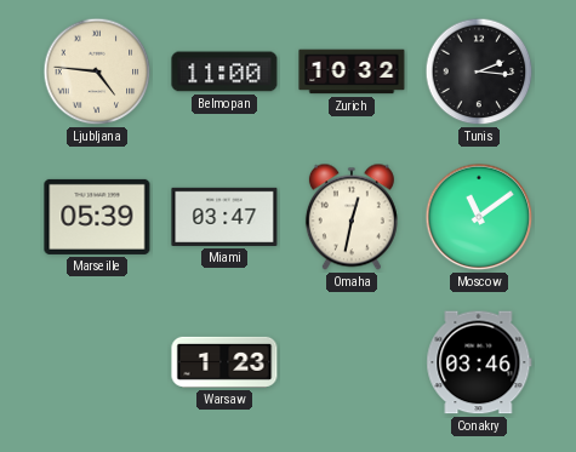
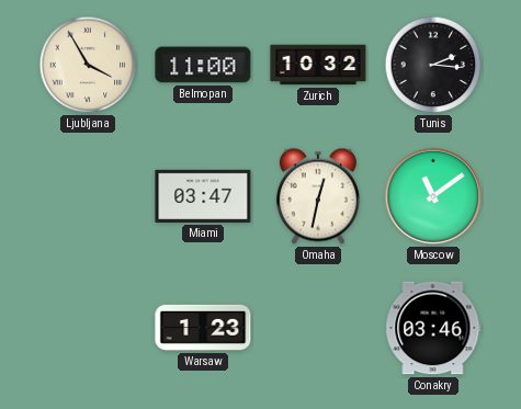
Ljubljana: 4:46 -> 3:55
Marseille: 05:39 -> none
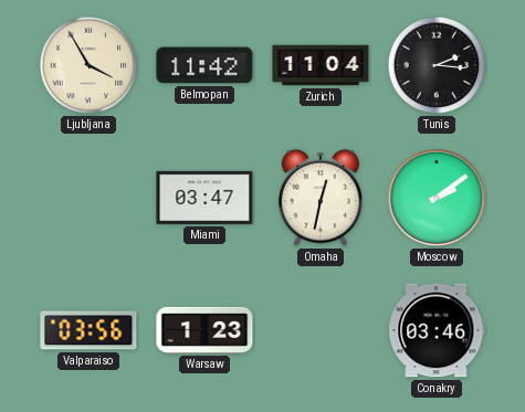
Belmopan: 11:00 -> 11:42
Zurich: 10:32 -> 11:04
Moscow: 11:09 -> 2:09
Valparaiso: none -> 03:56
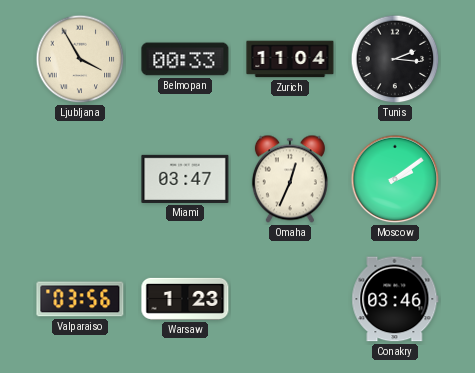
Belmopan: 11:42 -> 00:33
Omaha: 12:32 -> 12:34
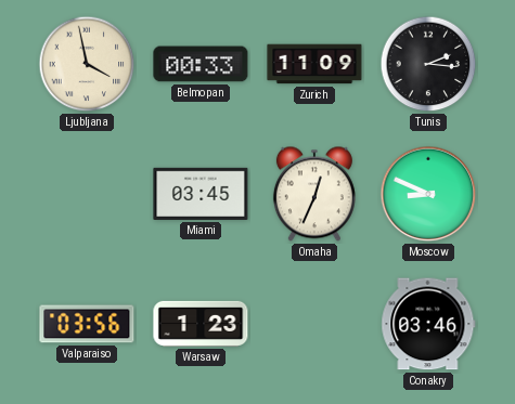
Ljubljana: 3:55 -> 3:58
Zurich: 11:04 -> 11:09
Miami: 03:47 -> 03:45
Moscow: 2:09 -> 8:49
